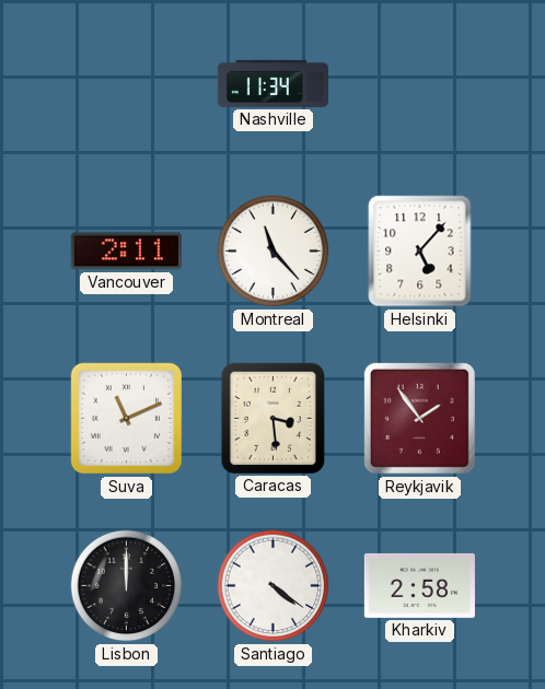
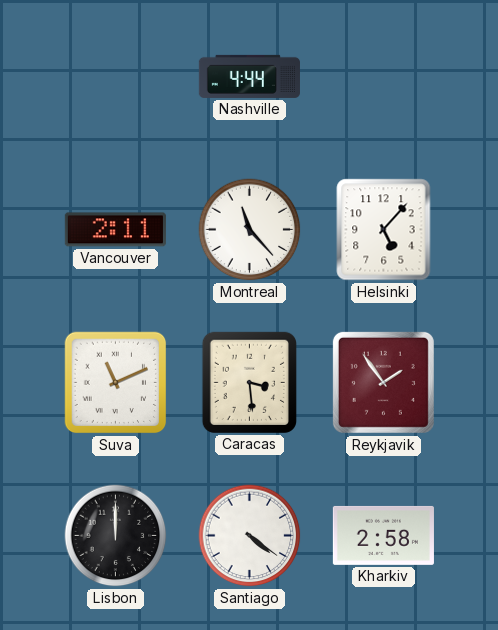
Nashville: 11:34 -> 4:44
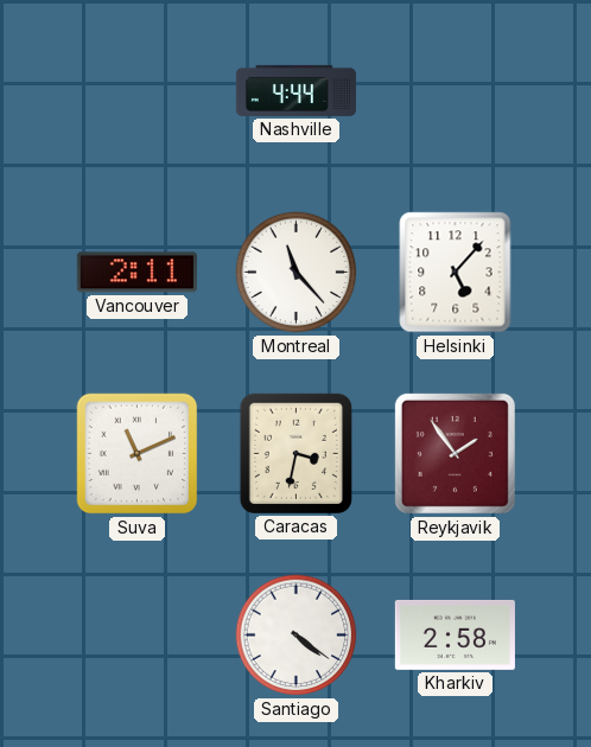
Caracas: 3:29 -> 3:32
Lisbon: 12:00 -> none
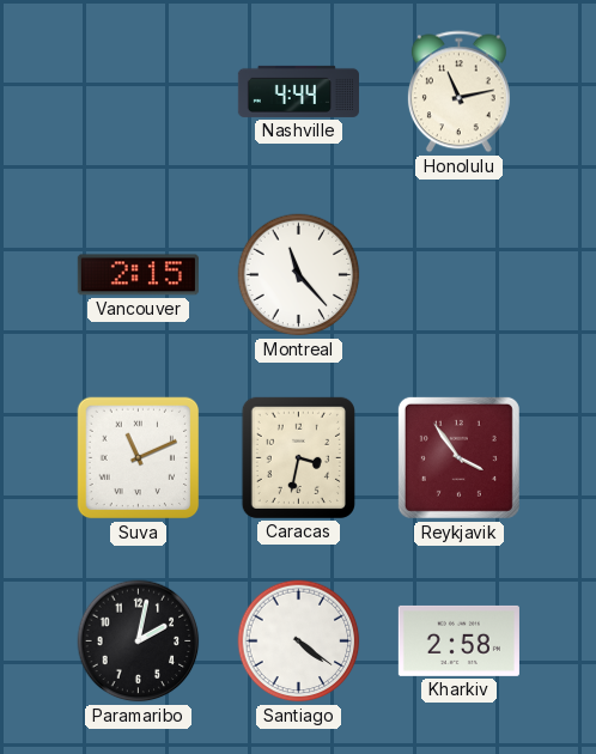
Honolulu: none -> 11:13
Vancouver: 2:11 -> 2:15
Helsinki: 5:07 -> none
Reykjavik: 1:54 -> 3:54
Paramaribo: none -> 2:02
